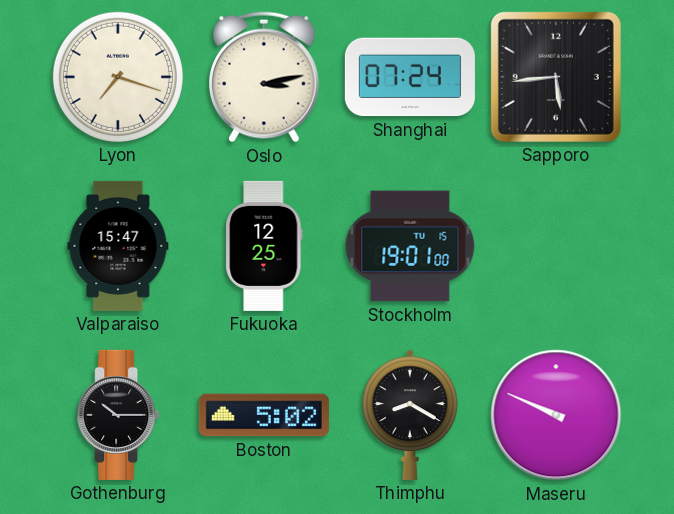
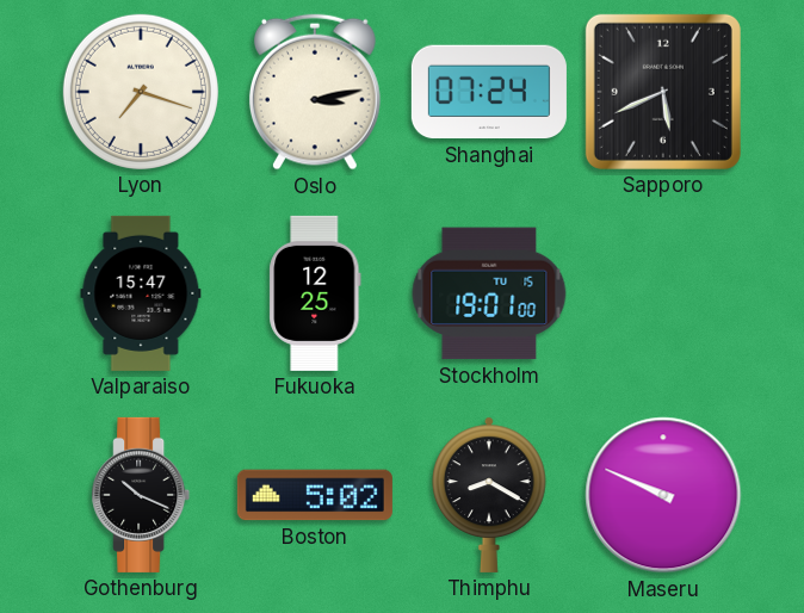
Sapporo: 5:44 -> 5:41
Gothenburg: 10:15 -> 10:19
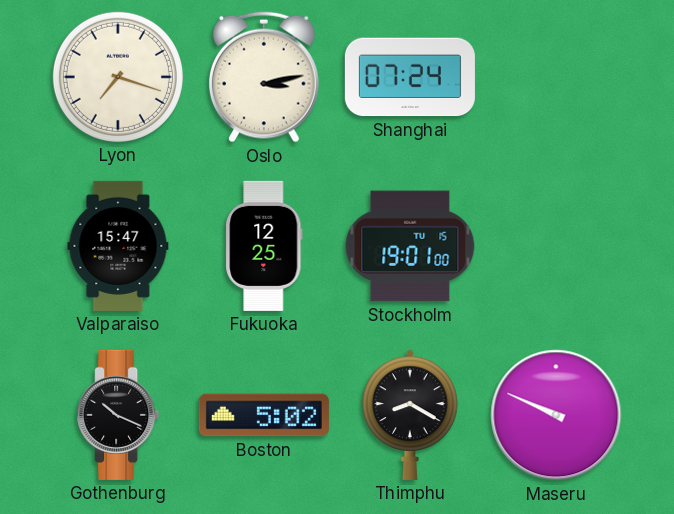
Sapporo: 5:41 -> none
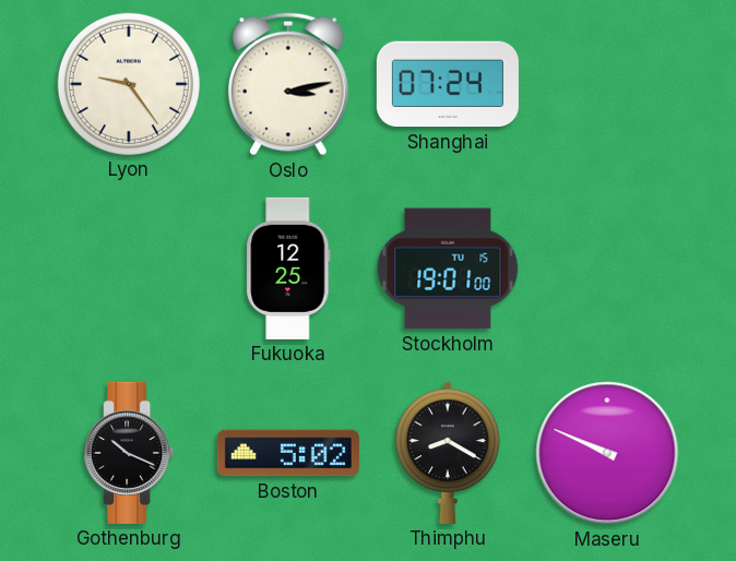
Lyon: 7:18 -> 9:24
Valparaiso: 15:47 -> none
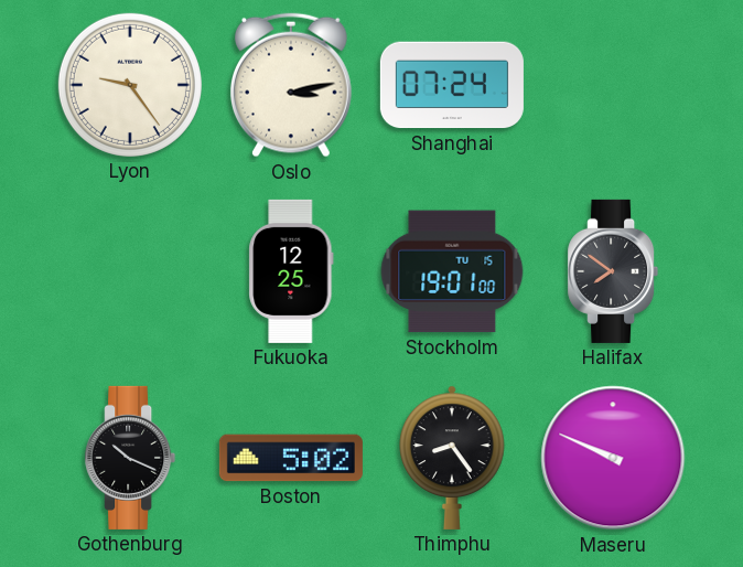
Halifax: none -> 7:51
Thimphu: 8:20 -> 8:24
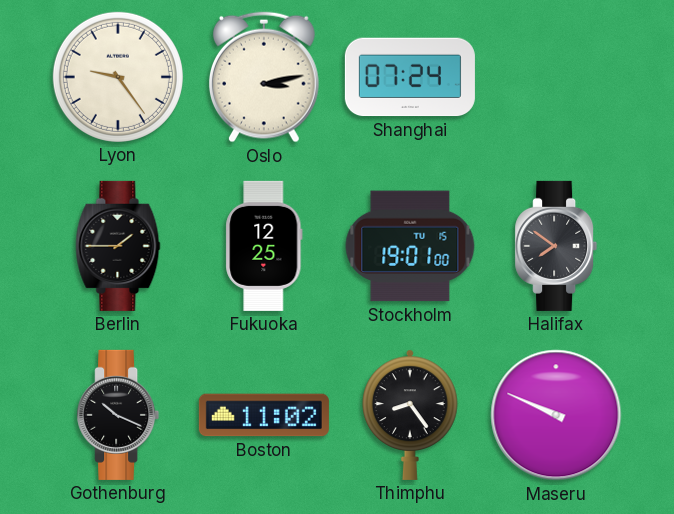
Berlin: none -> 1:45
Boston: 5:02 -> 11:02
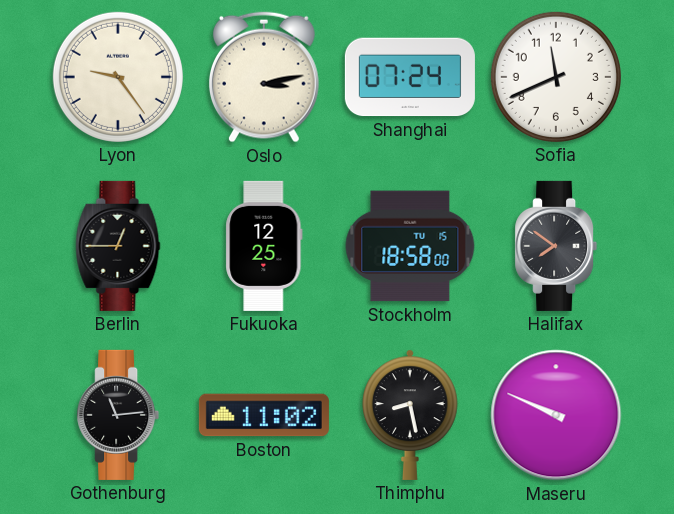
Sofia: none -> 11:41
Berlin: 1:45 -> 12:45
Stockholm: 19:01 -> 18:58
Gothenburg: 10:19 -> 11:14
Thimphu: 8:24 -> 8:28
